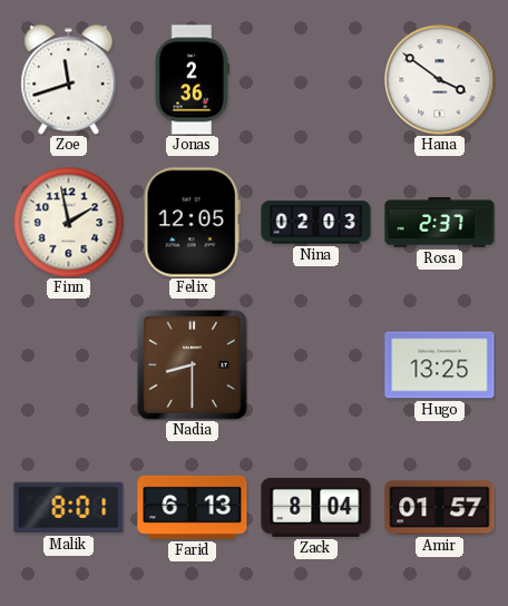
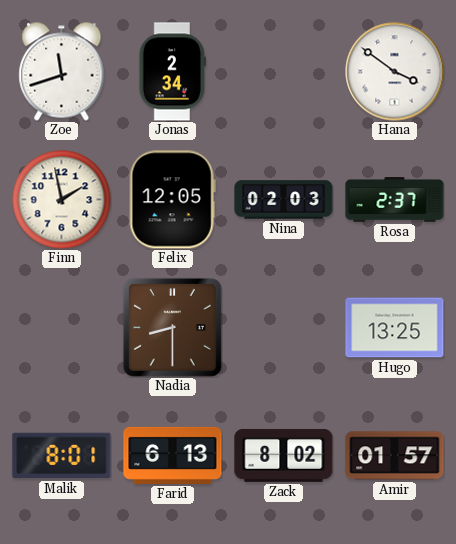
Jonas: 2:36 -> 2:34
Zack: 8:04 -> 8:02
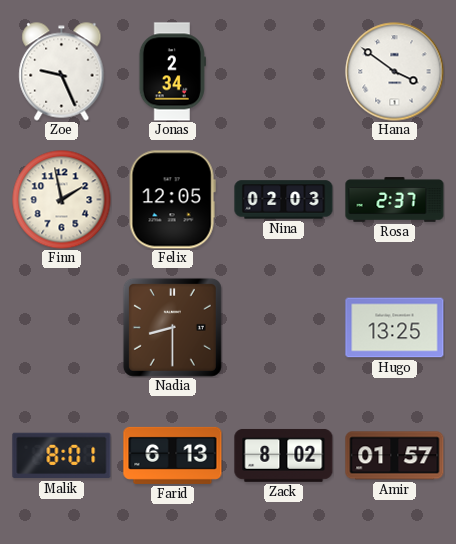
Zoe: 11:42 -> 9:26
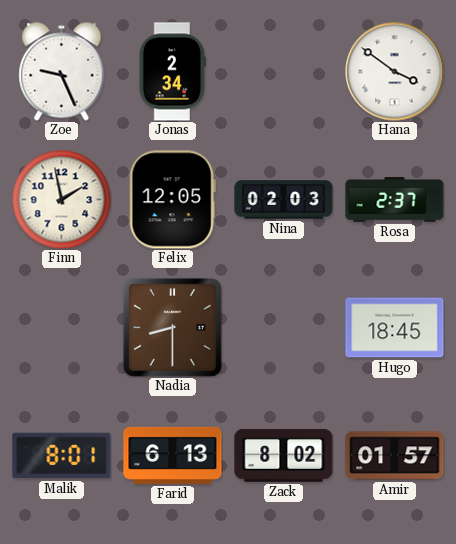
Hugo: 13:25 -> 18:45
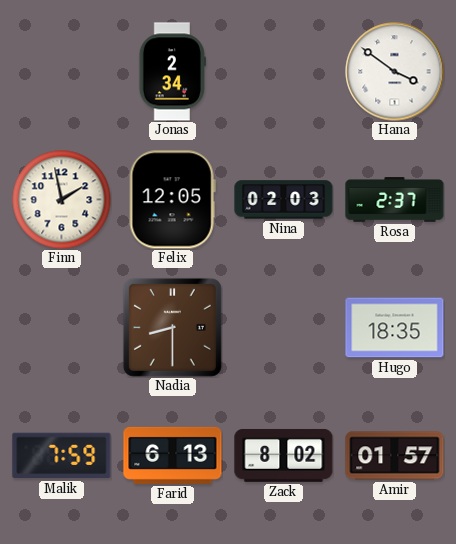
Zoe: 9:26 -> none
Hugo: 18:45 -> 18:35
Malik: 8:01 -> 7:59
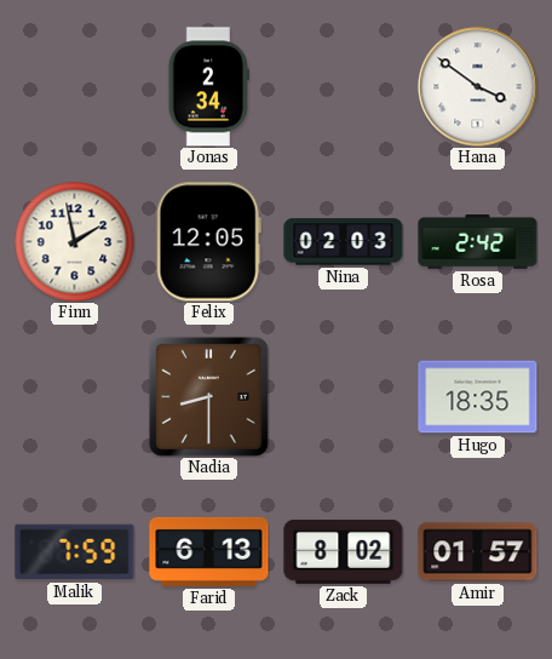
Rosa: 2:37 -> 2:42
